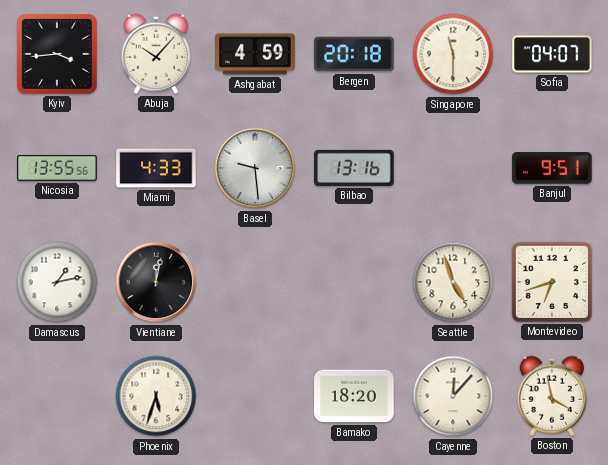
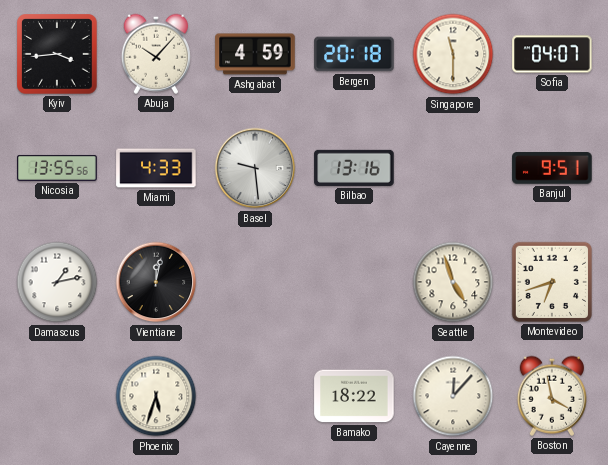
Bamako: 18:20 -> 18:22
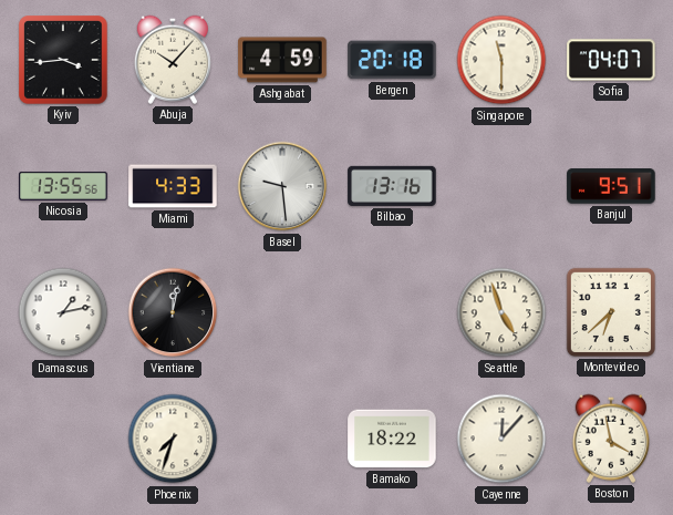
Montevideo: 6:42 -> 6:38
Phoenix: 5:33 -> 7:33
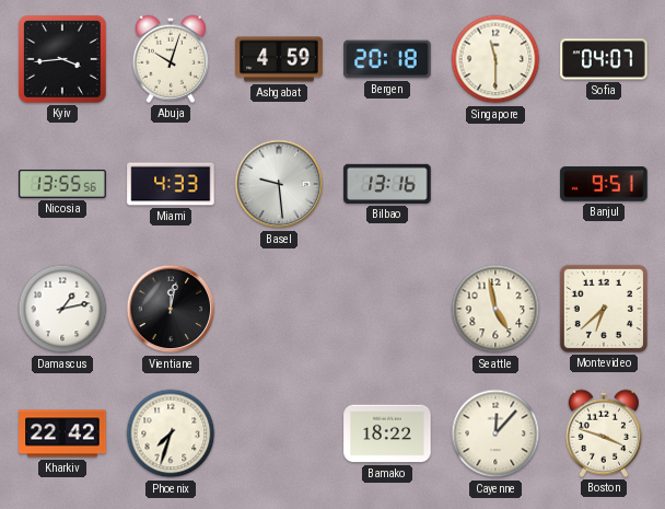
Abuja: 10:07 -> 10:03
Seattle: 4:57 -> 4:58
Kharkiv: none -> 22:42
Boston: 3:58 -> 3:48
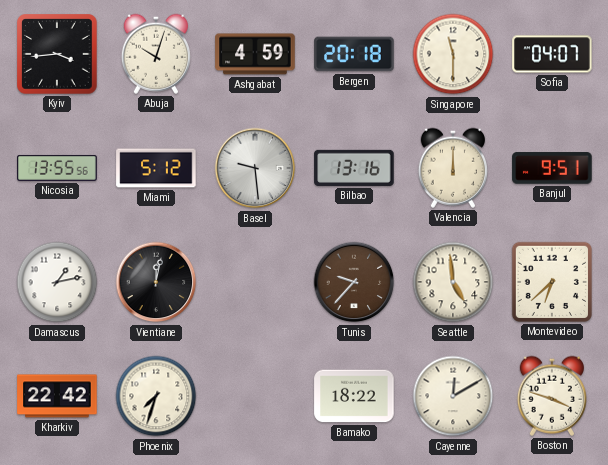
Miami: 4:33 -> 5:12
Valencia: none -> 12:00
Tunis: none -> 9:37
Seattle: 4:58 -> 4:59
Cayenne: 12:07 -> 12:10
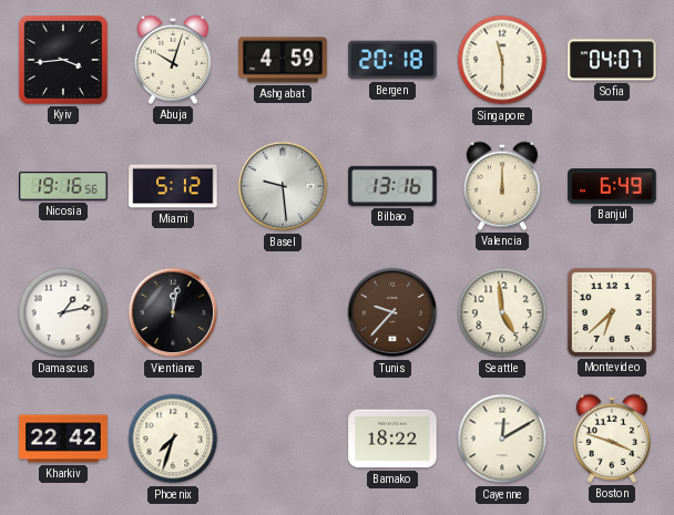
Nicosia: 13:55 -> 19:16
Banjul: 9:51 -> 6:49
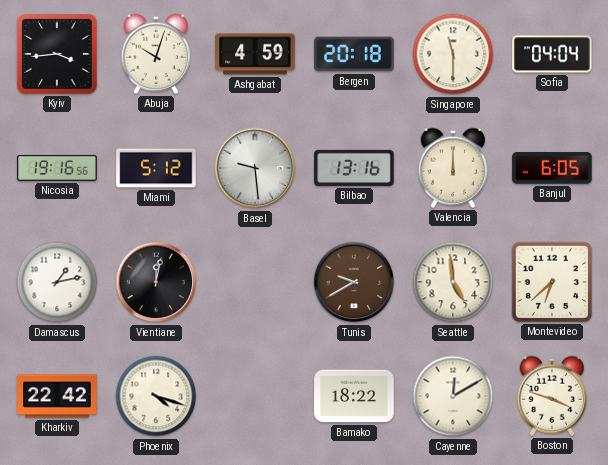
Sofia: 04:07 -> 04:04
Banjul: 6:49 -> 6:05
Tunis: 9:37 -> 9:40
Phoenix: 7:33 -> 4:18
